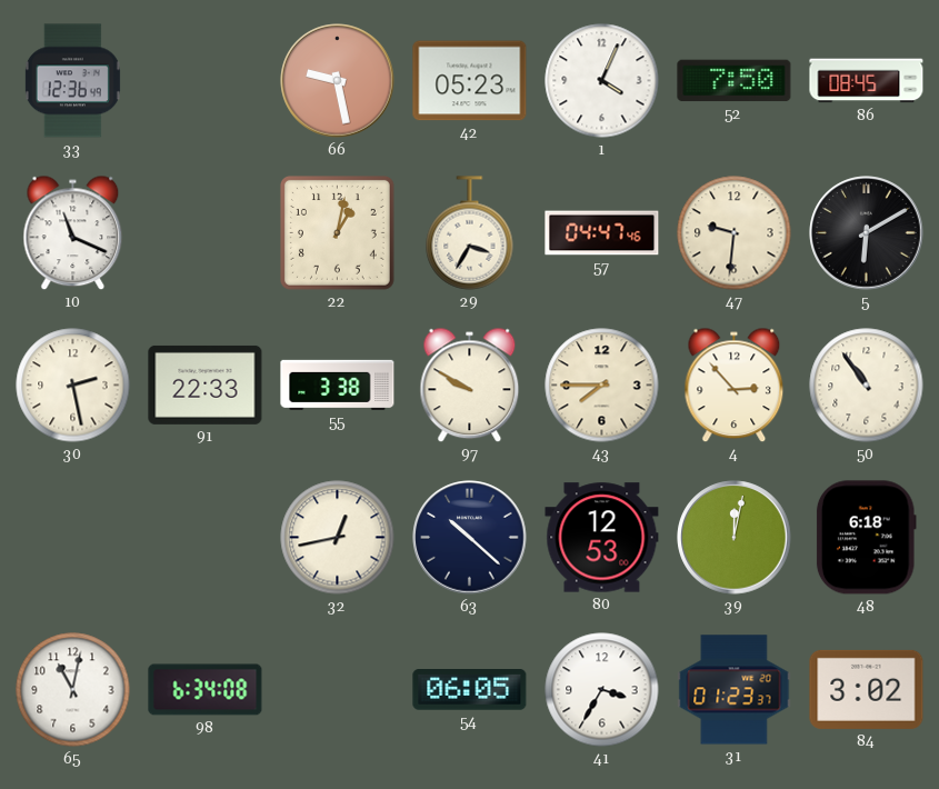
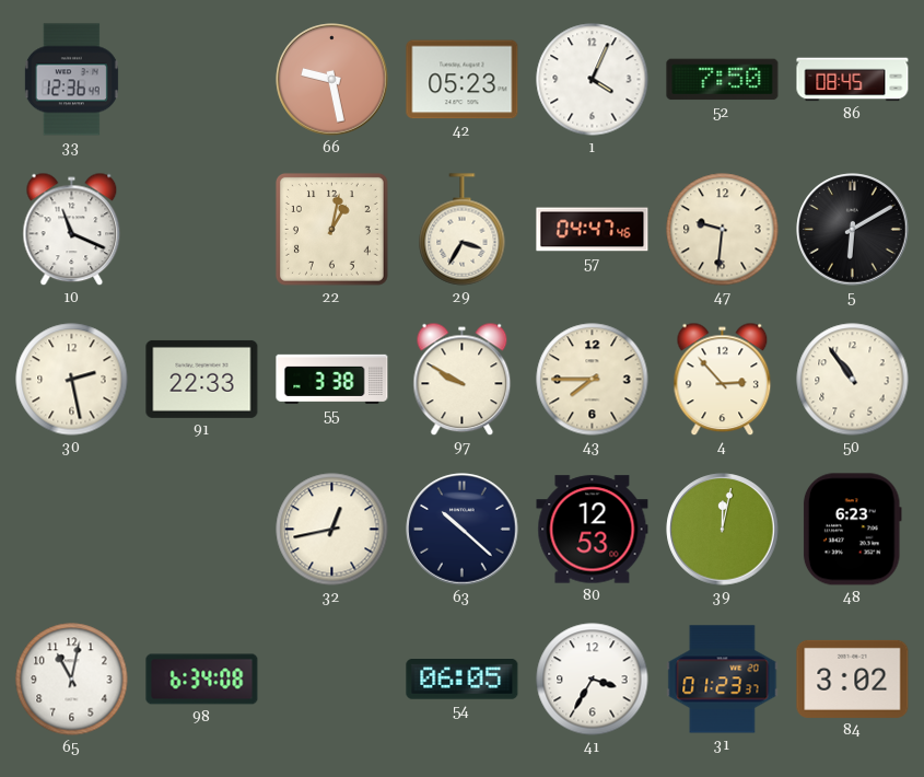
48: 6:18 -> 6:23
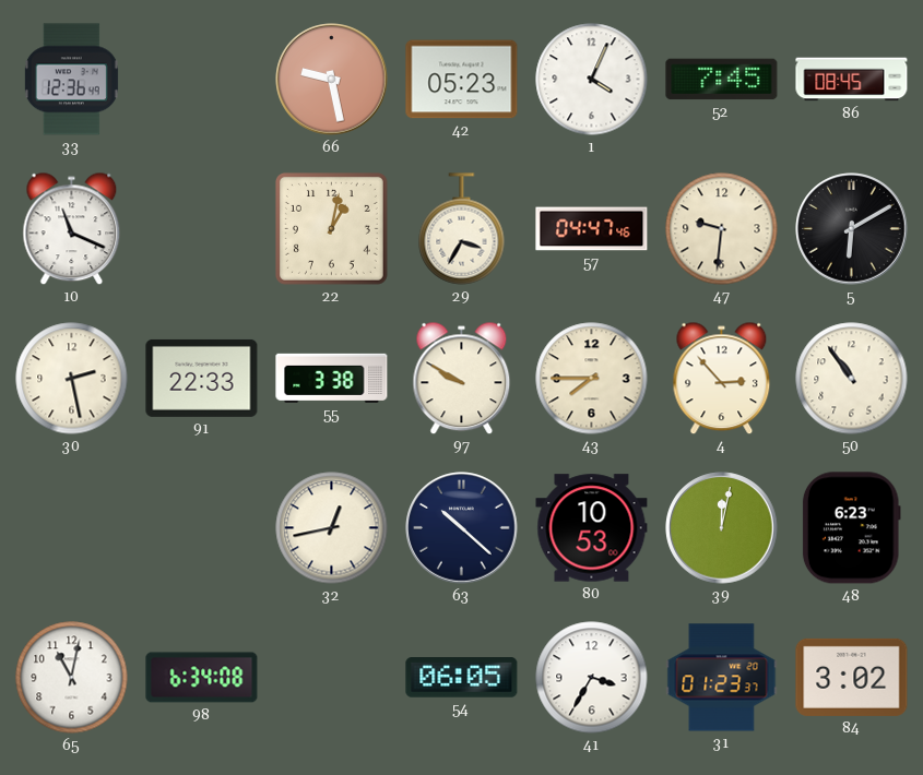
52: 7:50 -> 7:45
80: 12:53 -> 10:53
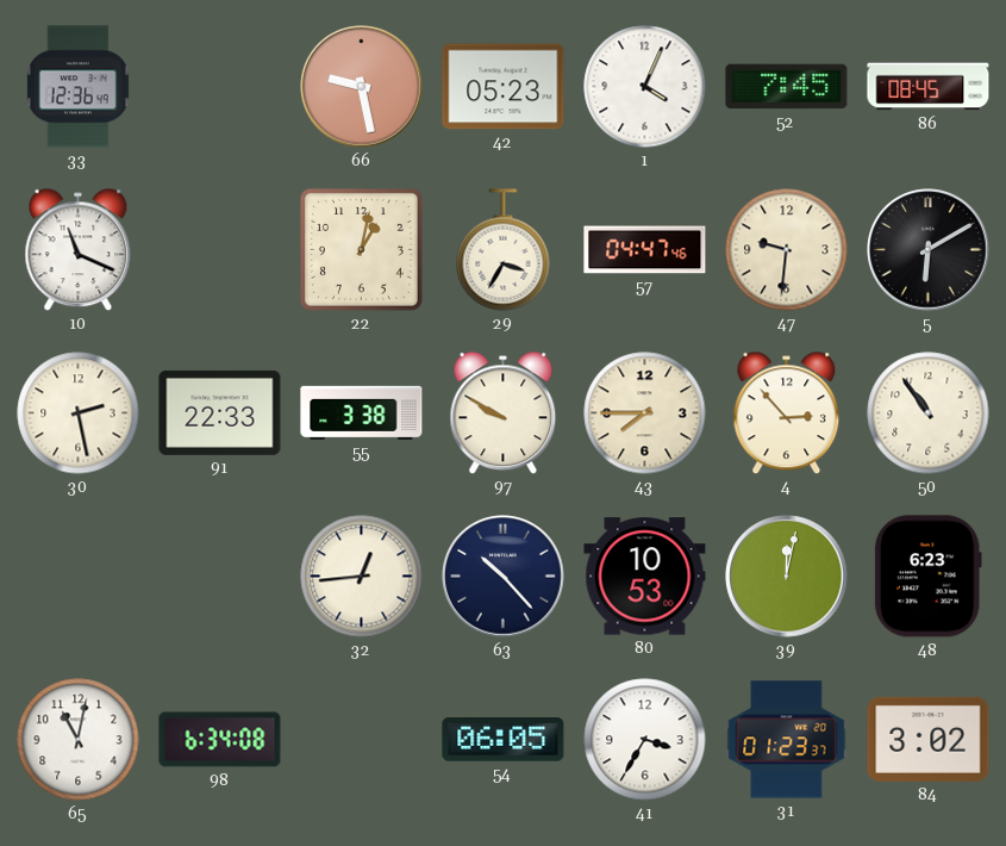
32: 12:43 -> 12:44
63: 10:22 -> 10:23
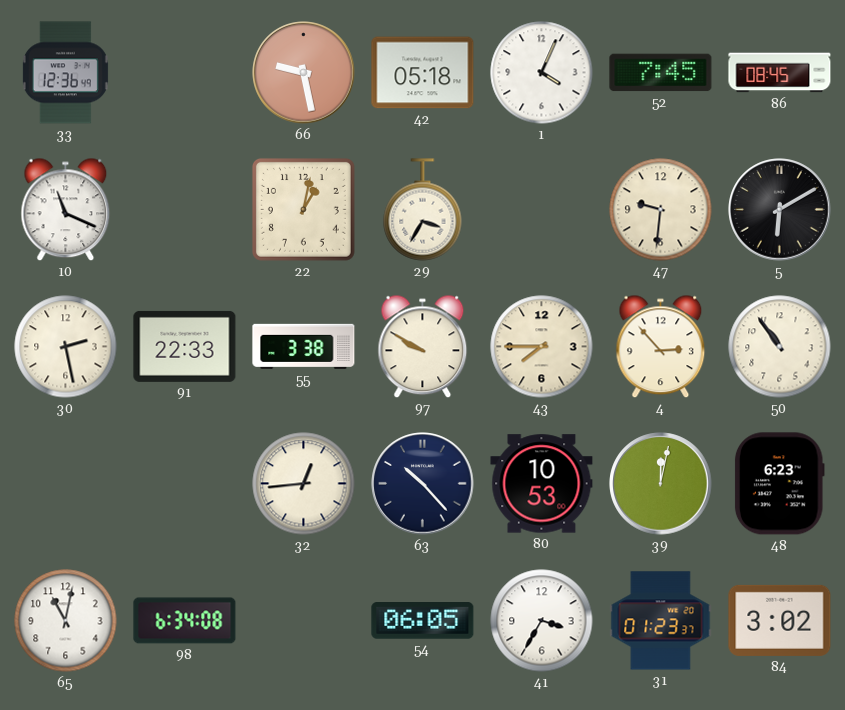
42: 05:23 -> 05:18
57: 04:47 -> none
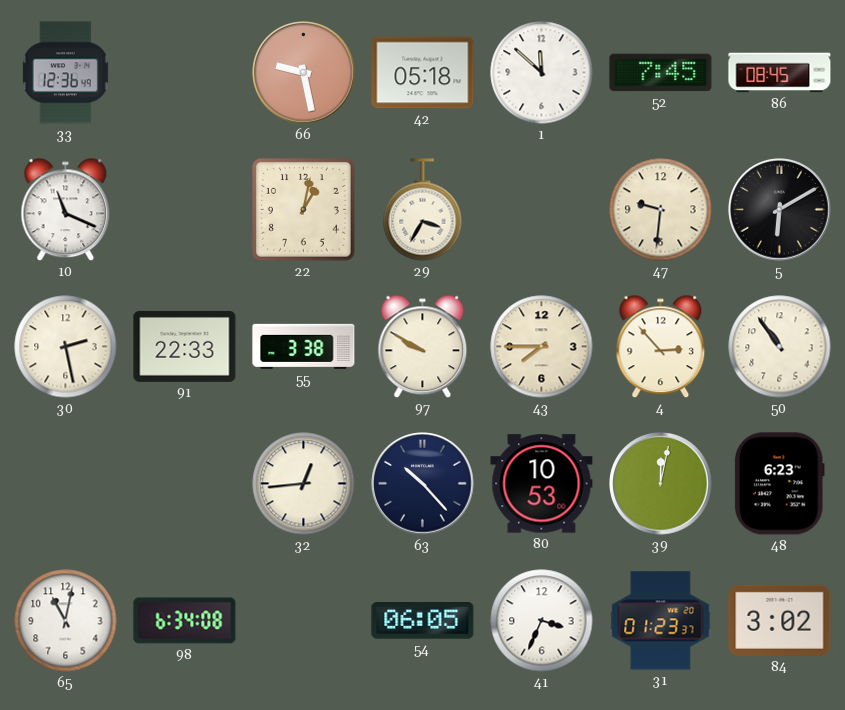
1: 4:04 -> 11:52
41: 3:35 -> 3:34
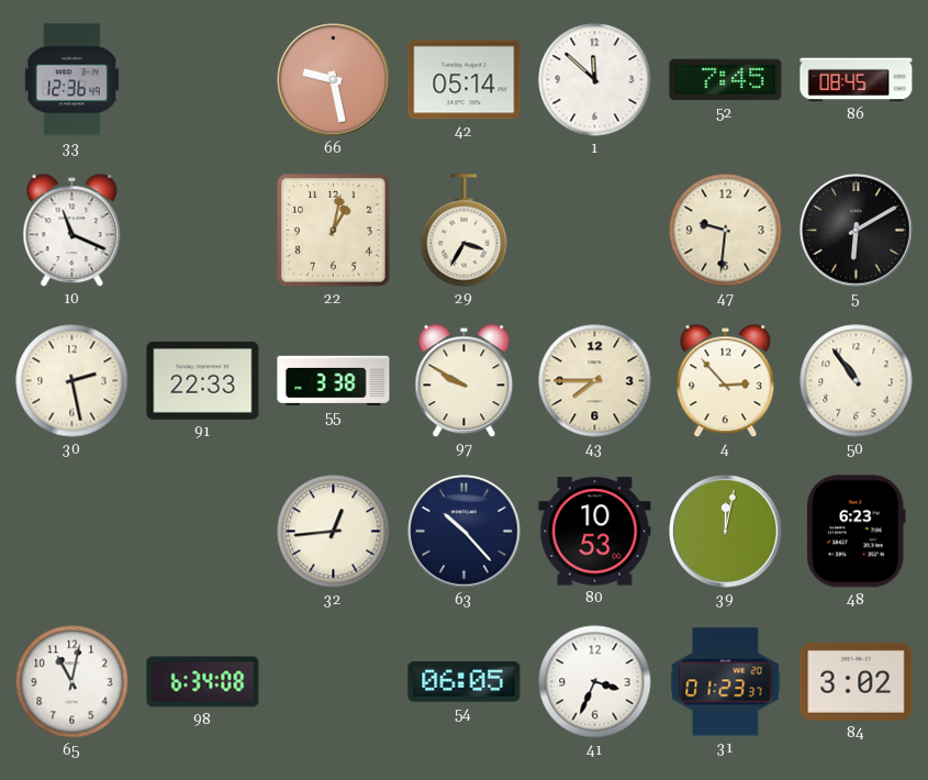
42: 05:18 -> 05:14
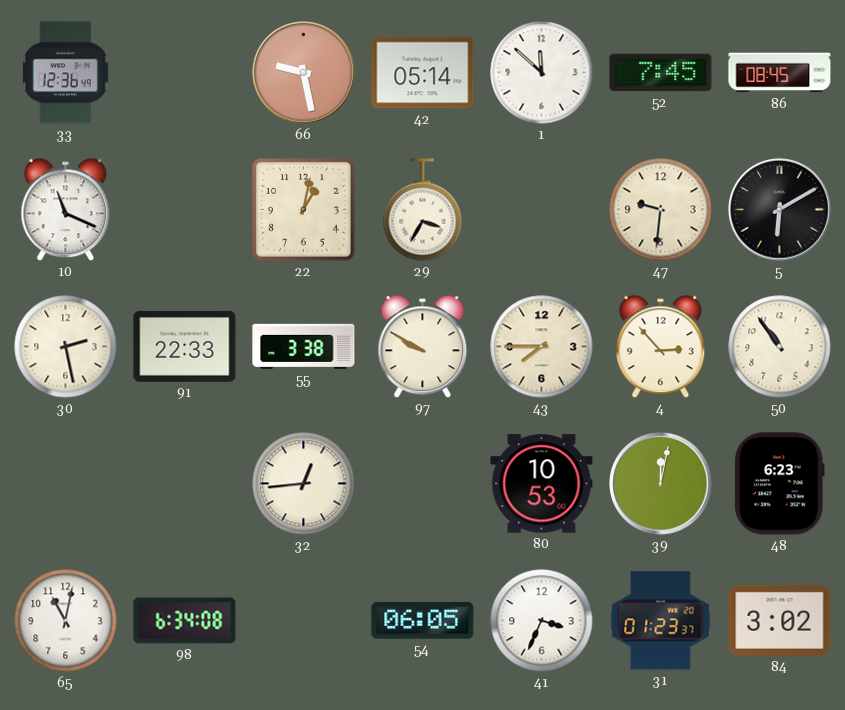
63: 10:23 -> none
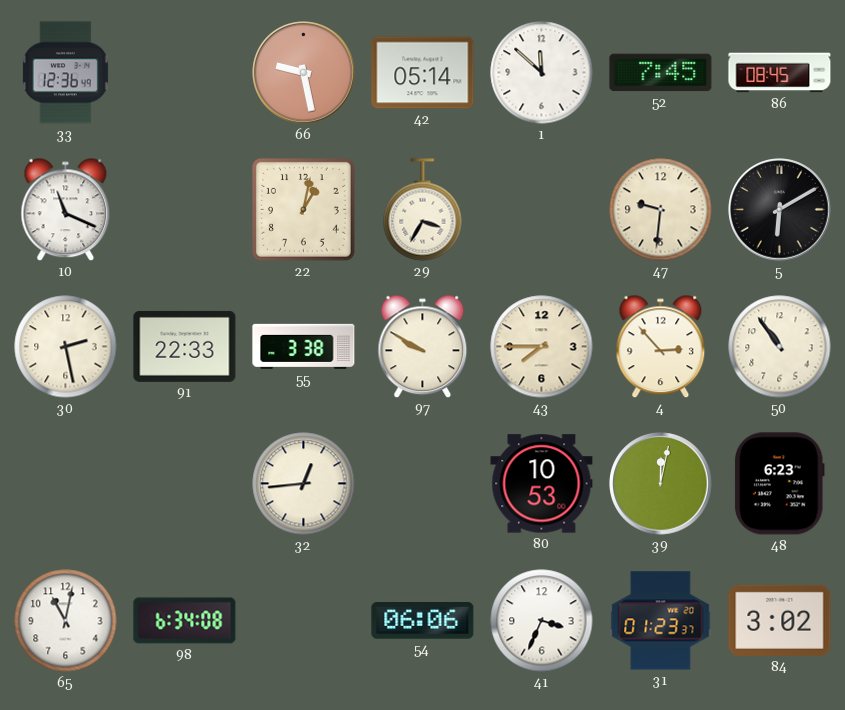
54: 06:05 -> 06:06
